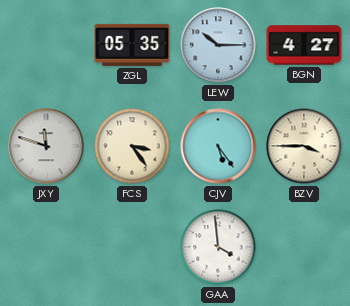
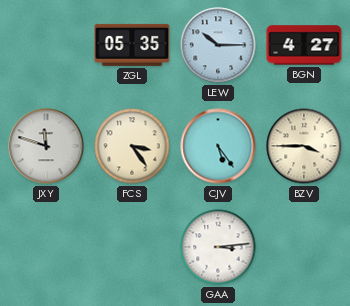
GAA: 3:59 -> 3:14
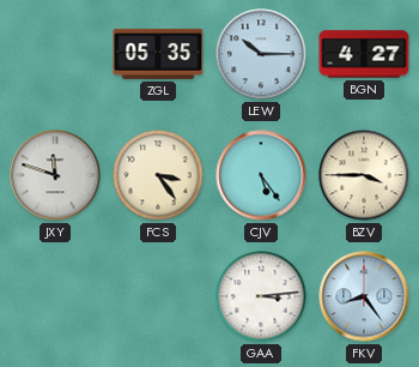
FKV: none -> 8:24
